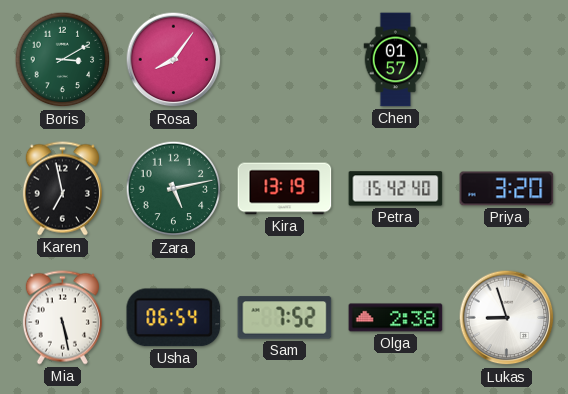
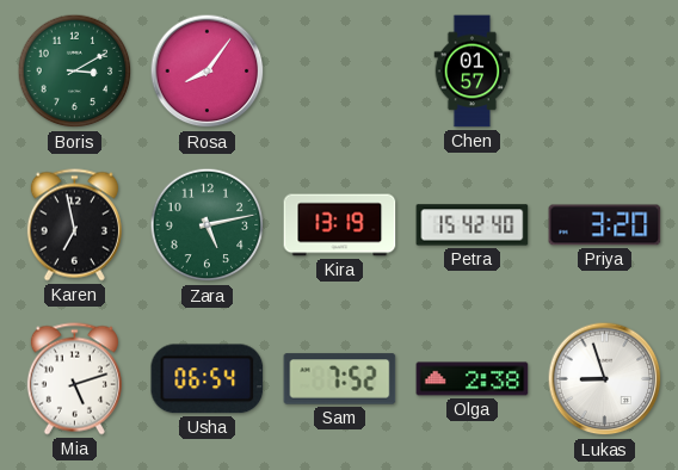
Mia: 5:28 -> 5:12
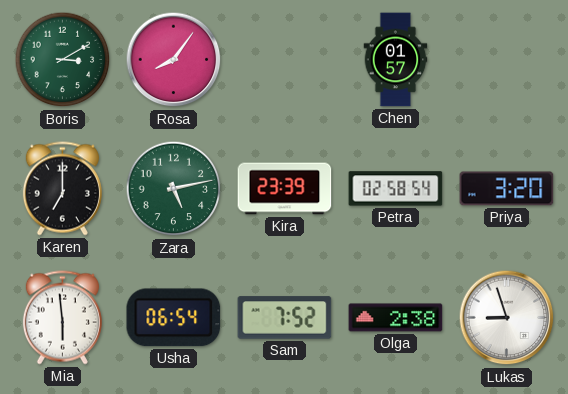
Karen: 6:58 -> 7:00
Kira: 13:19 -> 23:39
Petra: 15:42 -> 02:58
Mia: 5:12 -> 5:59
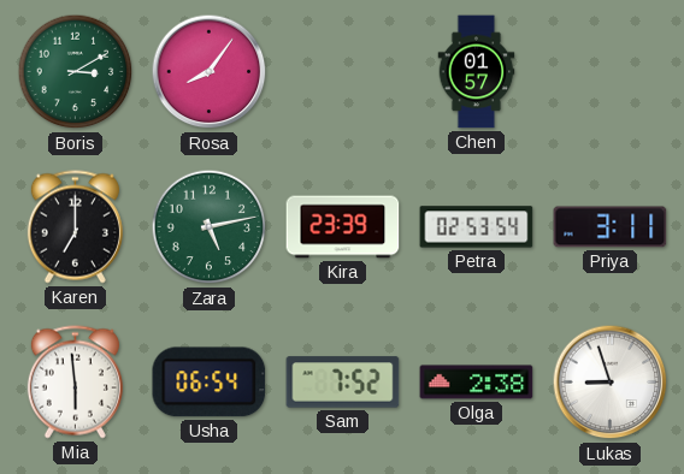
Petra: 02:58 -> 02:53
Priya: 3:20 -> 3:11
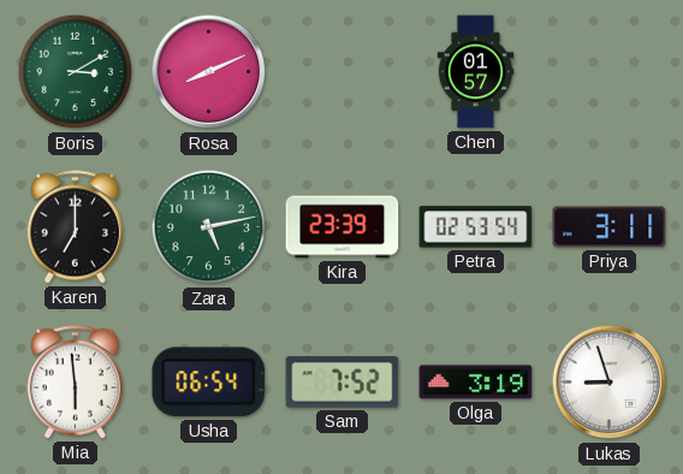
Rosa: 8:06 -> 8:11
Olga: 2:38 -> 3:19
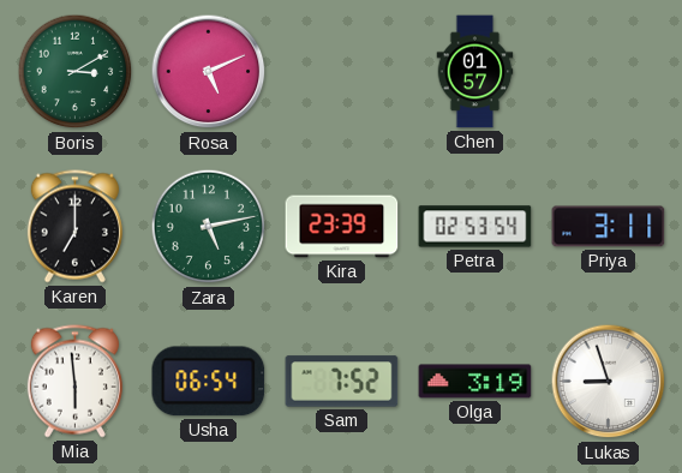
Rosa: 8:11 -> 5:11
